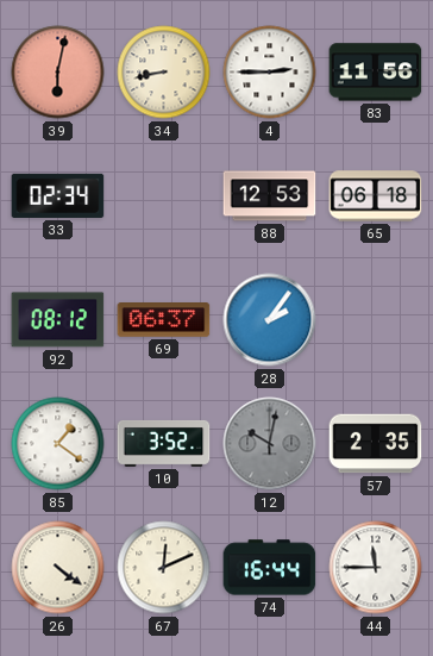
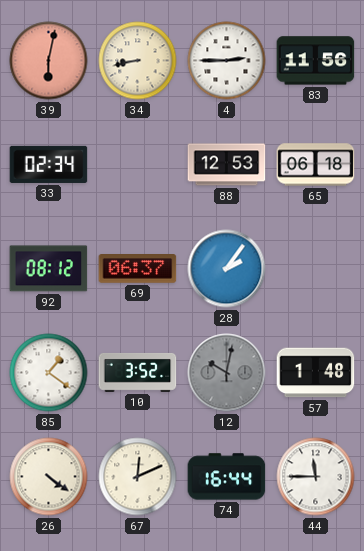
57: 2:35 -> 1:48
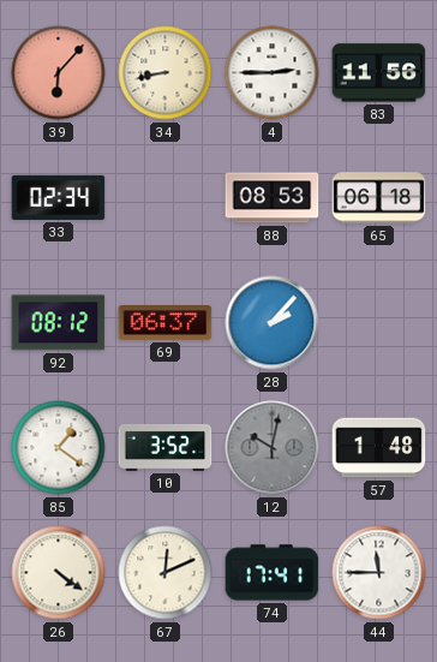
39: 6:02 -> 6:07
88: 12:53 -> 08:53
28: 2:06 -> 2:07
74: 16:44 -> 17:41
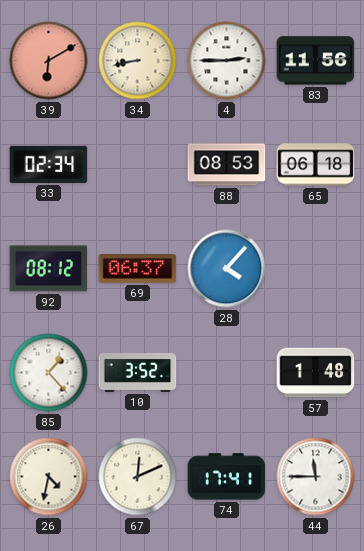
39: 6:07 -> 6:10
28: 2:07 -> 4:07
85: 1:21 -> 1:23
12: 10:02 -> none
26: 4:21 -> 4:32
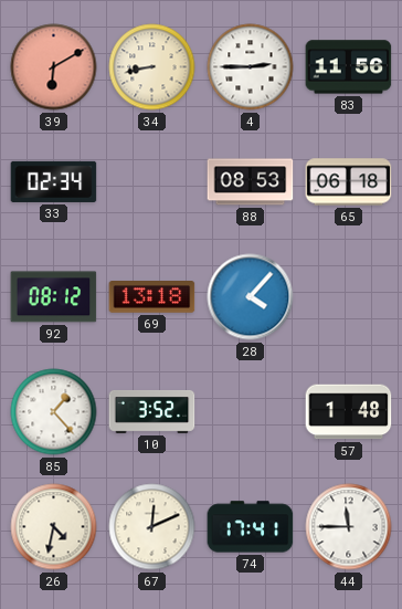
69: 06:37 -> 13:18
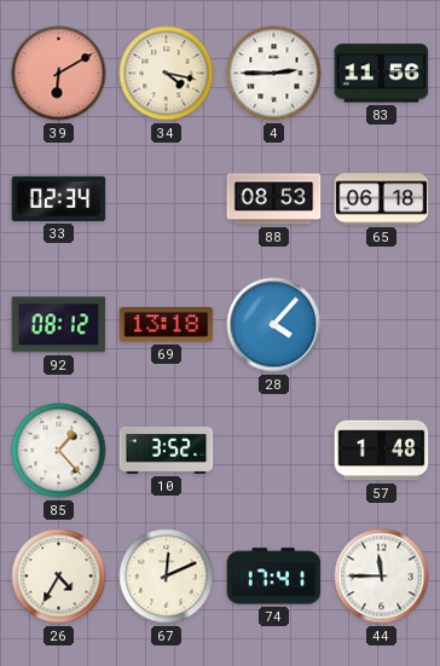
34: 8:43 -> 4:17
26: 4:32 -> 4:35
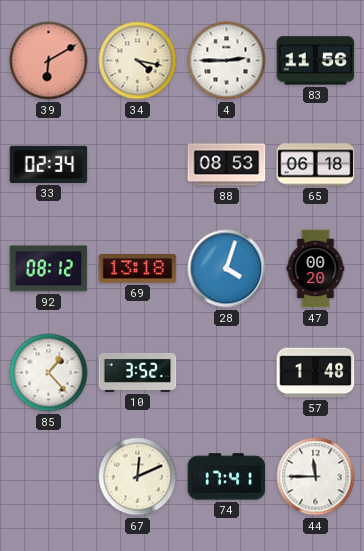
28: 4:07 -> 4:03
47: none -> 00:20
26: 4:35 -> none
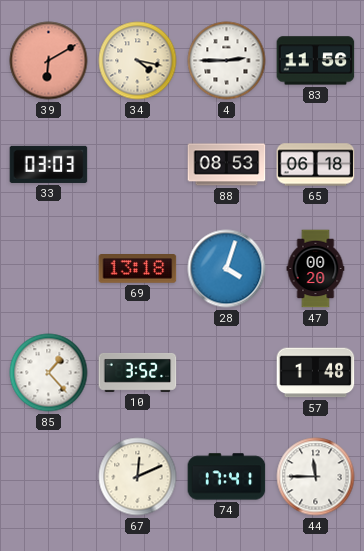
33: 02:34 -> 03:03
92: 08:12 -> none
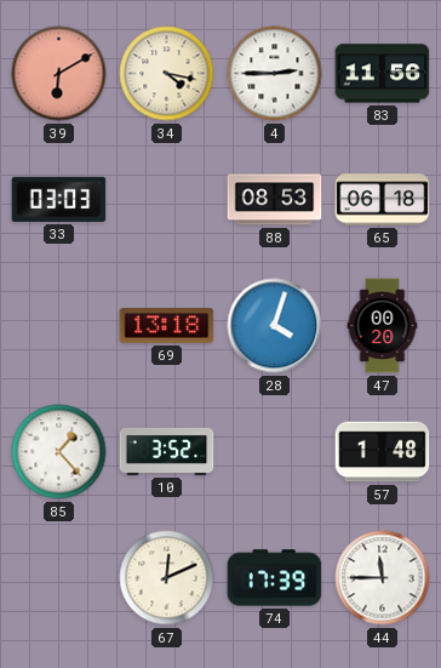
74: 17:41 -> 17:39
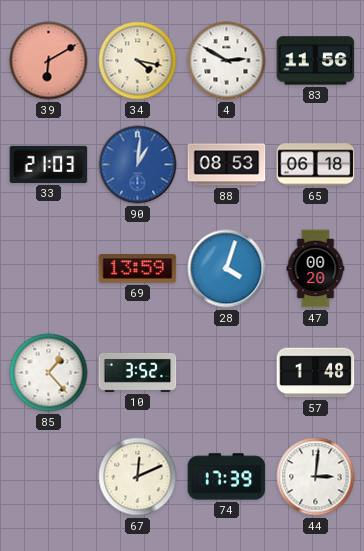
4: 2:45 -> 2:50
33: 03:03 -> 21:03
90: none -> 1:01
69: 13:18 -> 13:59
44: 11:45 -> 3:01
